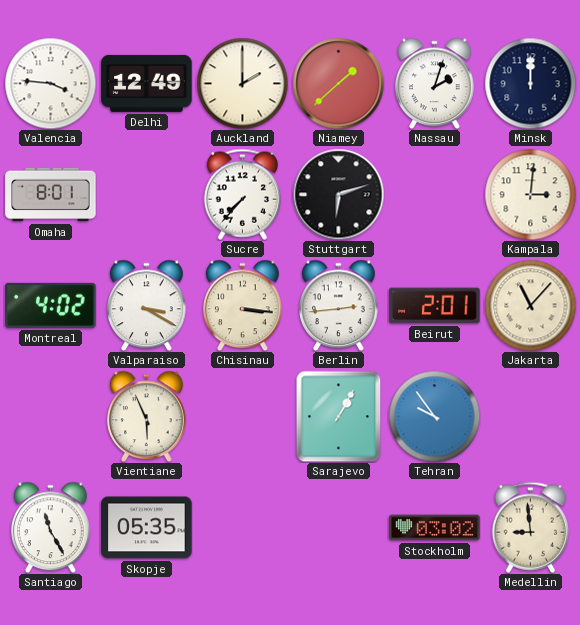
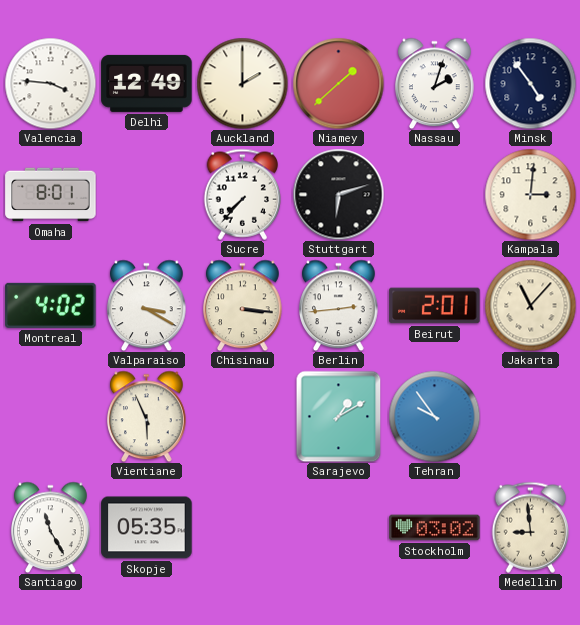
Minsk: 12:00 -> 4:54
Sarajevo: 1:05 -> 1:10
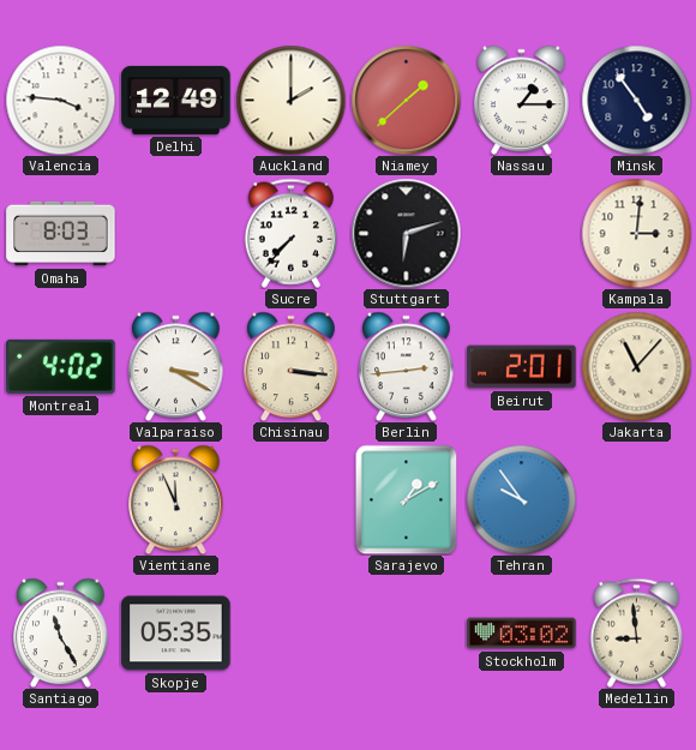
Nassau: 2:03 -> 1:15
Omaha: 8:01 -> 8:03
Vientiane: 5:56 -> 11:56
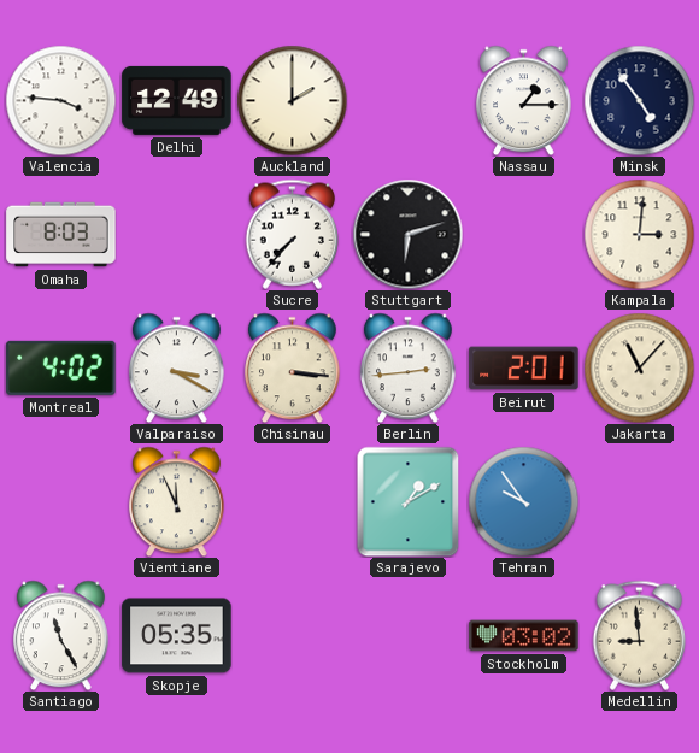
Niamey: 1:38 -> none
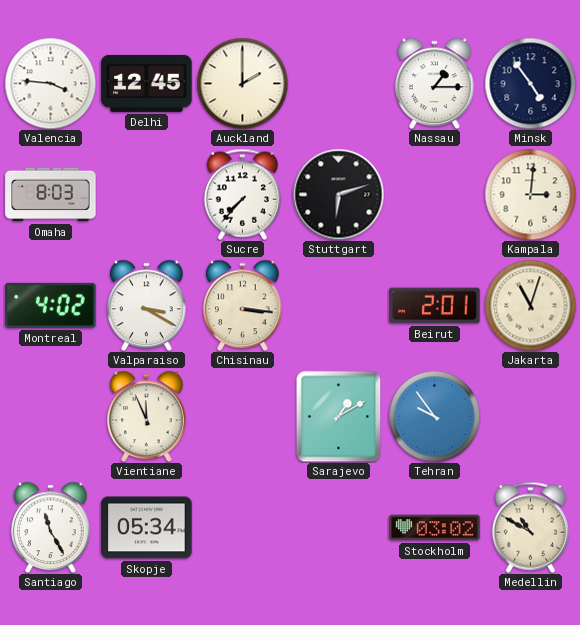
Delhi: 12:49 -> 12:45
Berlin: 2:44 -> none
Jakarta: 11:07 -> 11:03
Skopje: 05:35 -> 05:34
Medellin: 8:59 -> 10:50
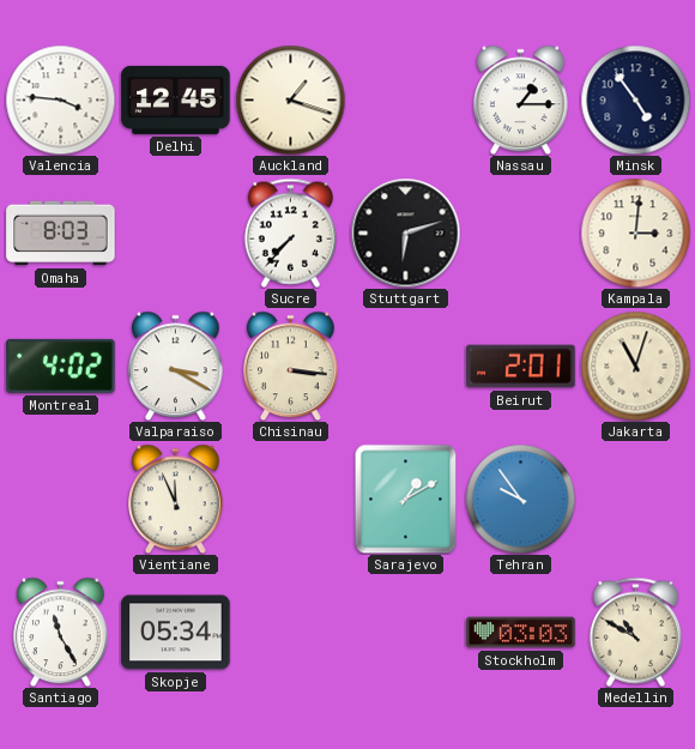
Auckland: 2:00 -> 1:18
Stockholm: 03:02 -> 03:03
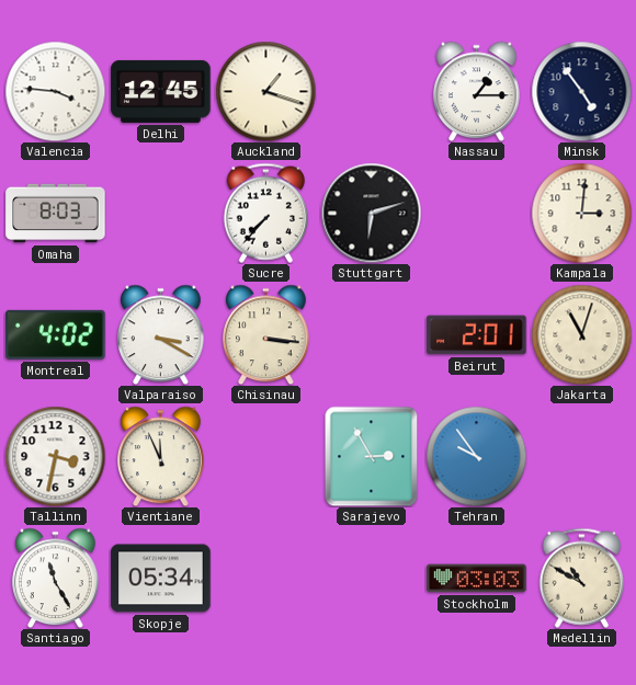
Tallinn: none -> 3:32
Sarajevo: 1:10 -> 2:55
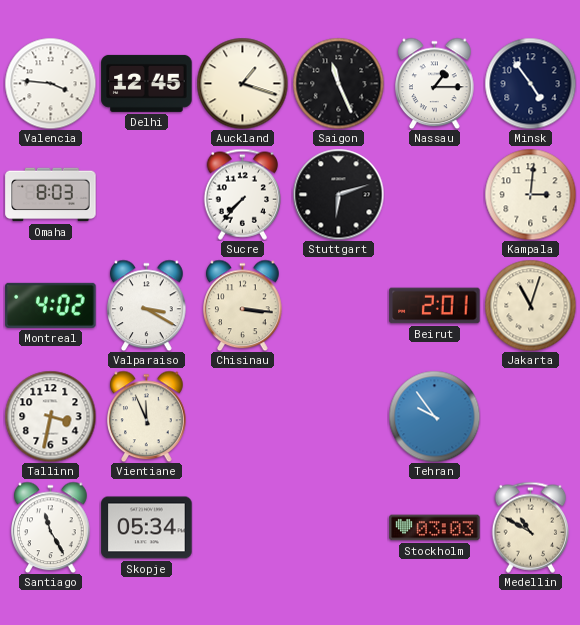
Saigon: none -> 11:26
Sarajevo: 2:55 -> none
